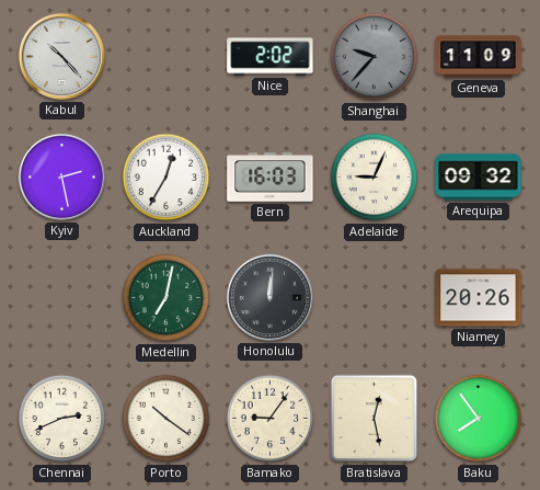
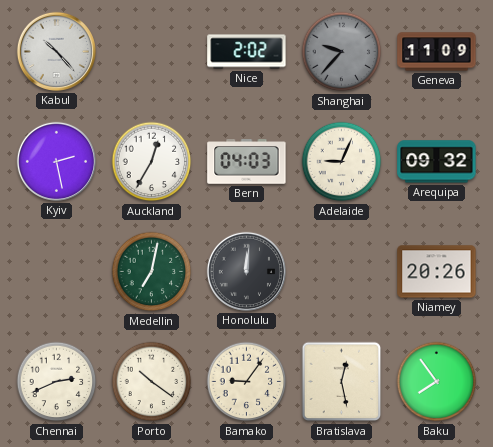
Bern: 16:03 -> 04:03
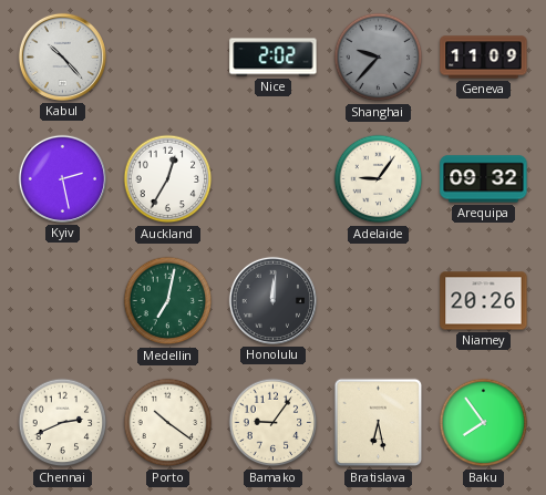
Bern: 04:03 -> none
Adelaide: 9:04 -> 9:06
Bratislava: 12:28 -> 6:28
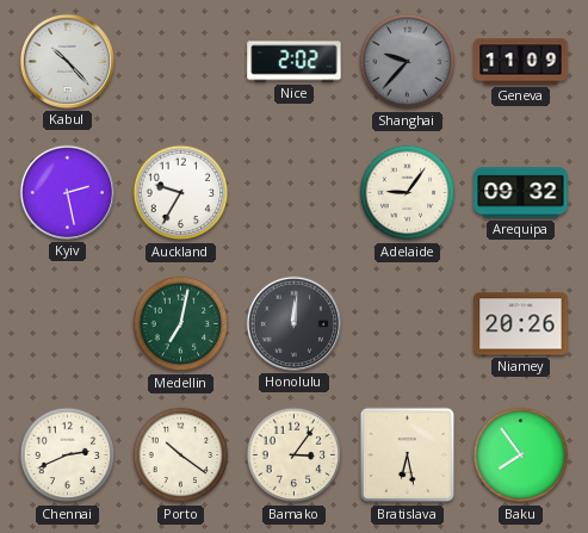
Auckland: 12:35 -> 9:35
Bamako: 9:06 -> 3:06
